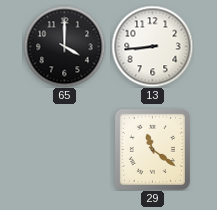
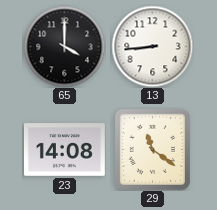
23: none -> 14:08
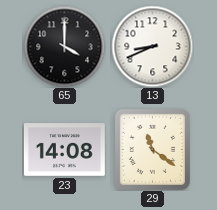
13: 8:44 -> 8:41
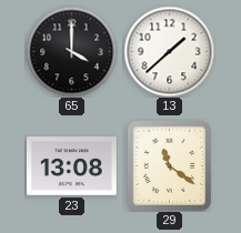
13: 8:41 -> 1:38
23: 14:08 -> 13:08
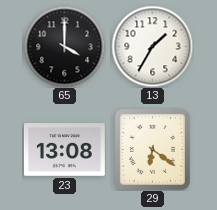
13: 1:38 -> 1:35
29: 11:21 -> 6:21
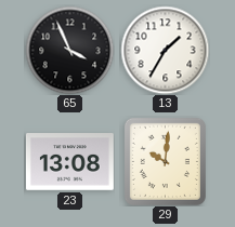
65: 4:00 -> 3:56
29: 6:21 -> 10:01
